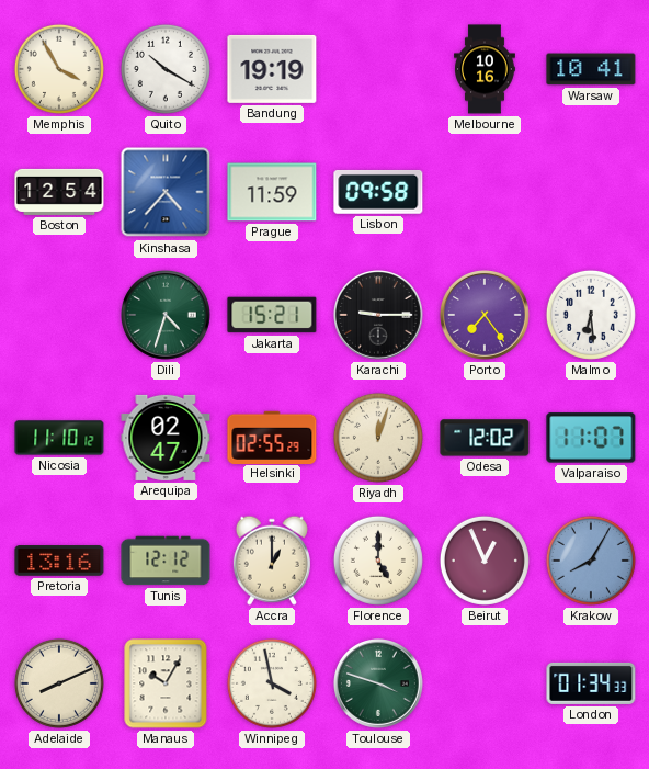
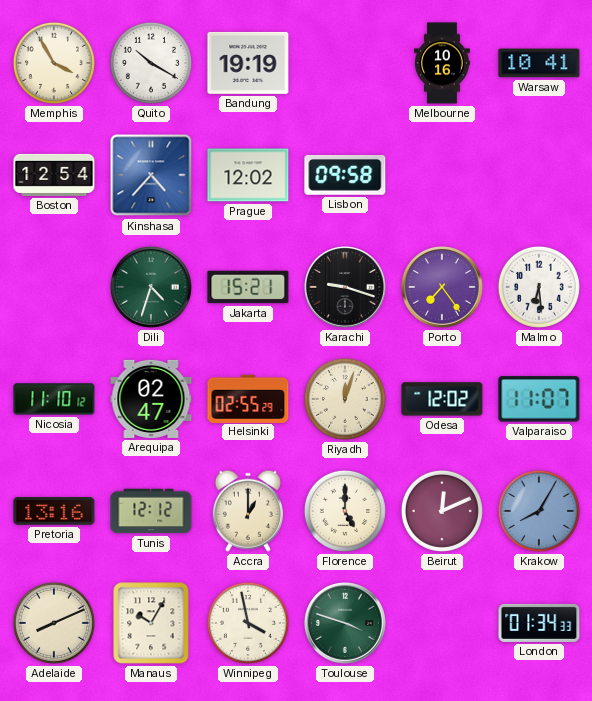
Prague: 11:59 -> 12:02
Karachi: 9:15 -> 9:18
Beirut: 12:56 -> 12:11
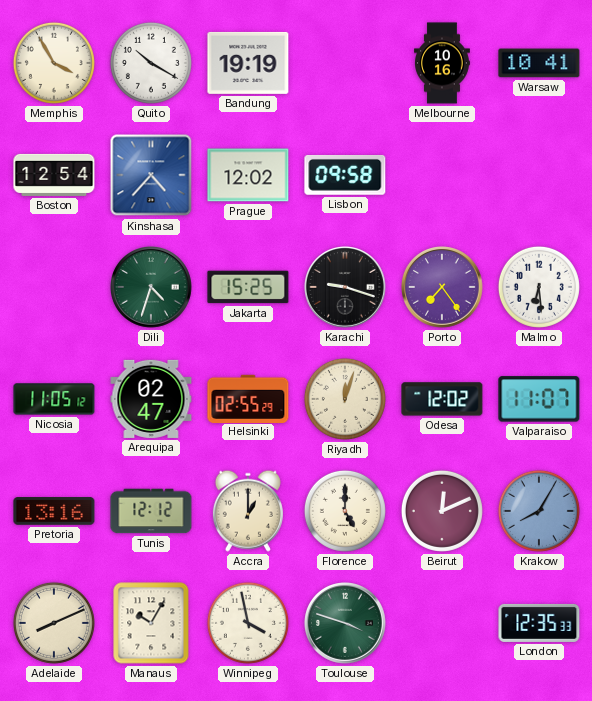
Jakarta: 15:21 -> 15:25
Nicosia: 11:10 -> 11:05
London: 01:34 -> 12:35
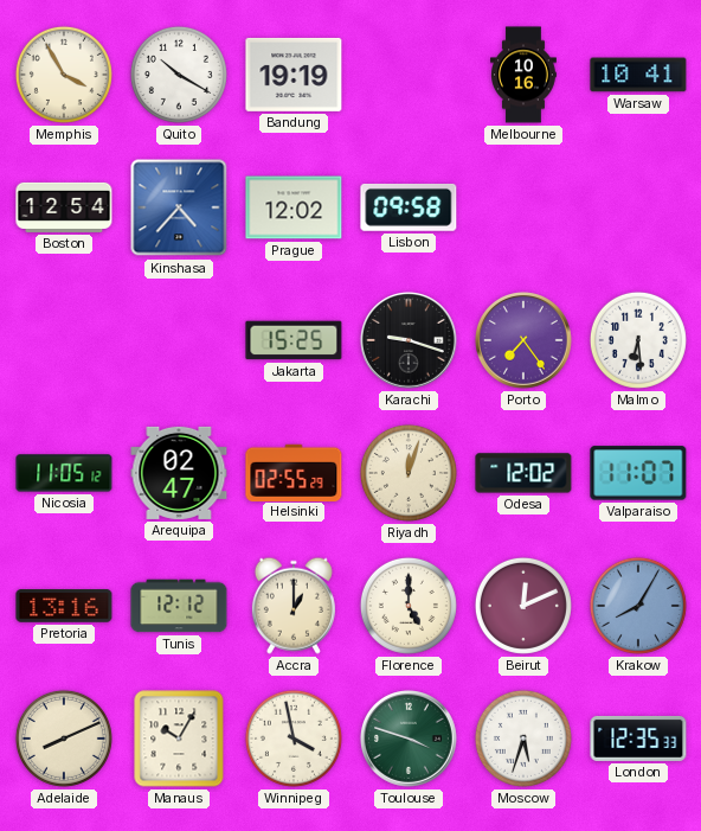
Dili: 4:33 -> none
Moscow: none -> 5:33
